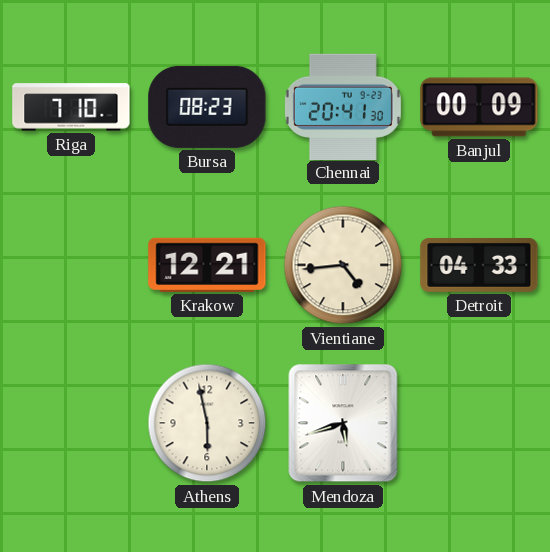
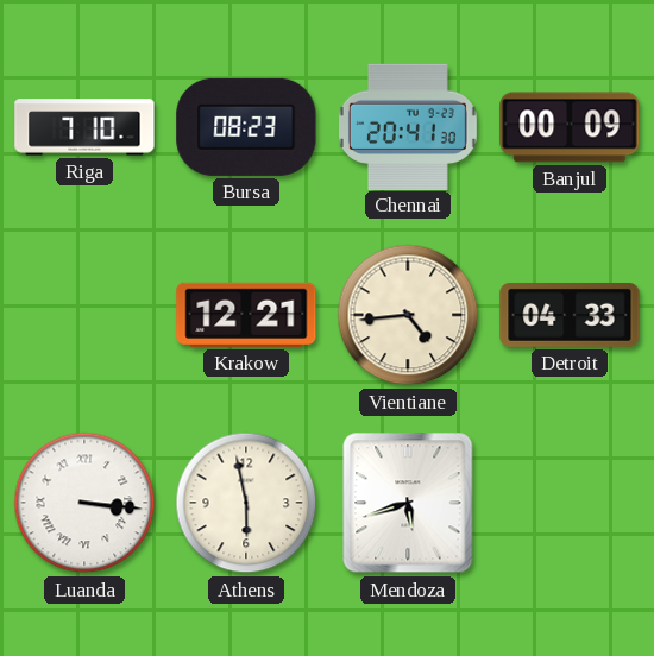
Luanda: none -> 3:16
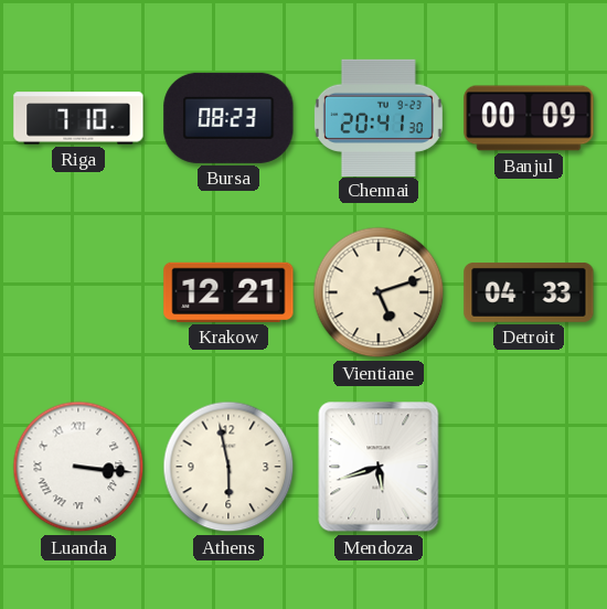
Vientiane: 4:44 -> 5:12
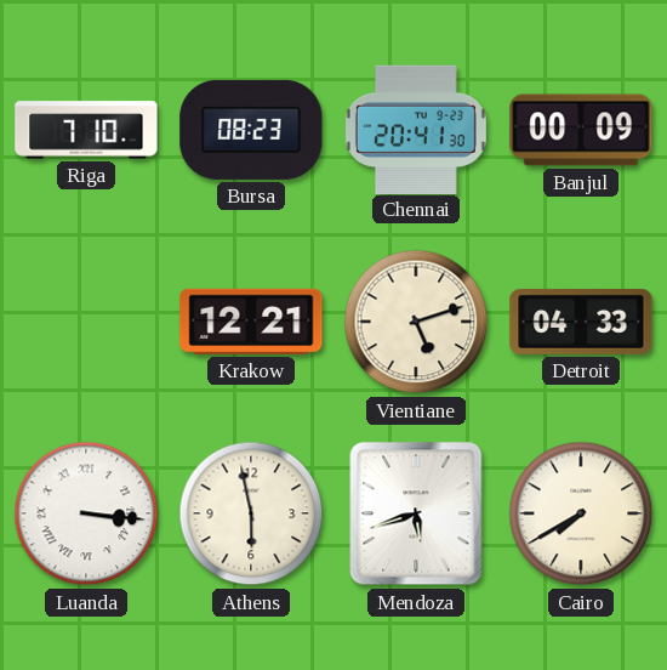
Cairo: none -> 7:40
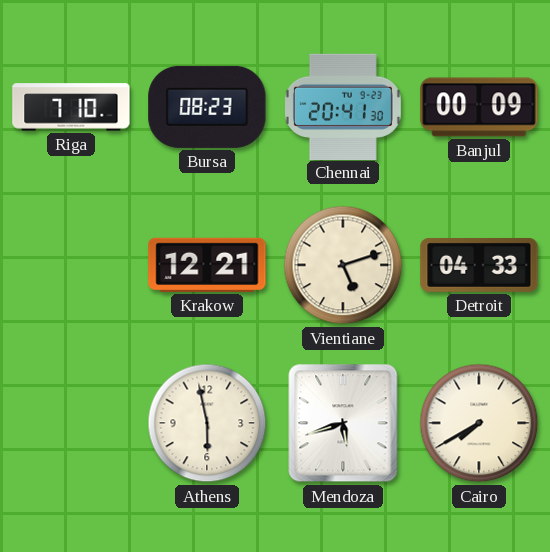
Luanda: 3:16 -> none
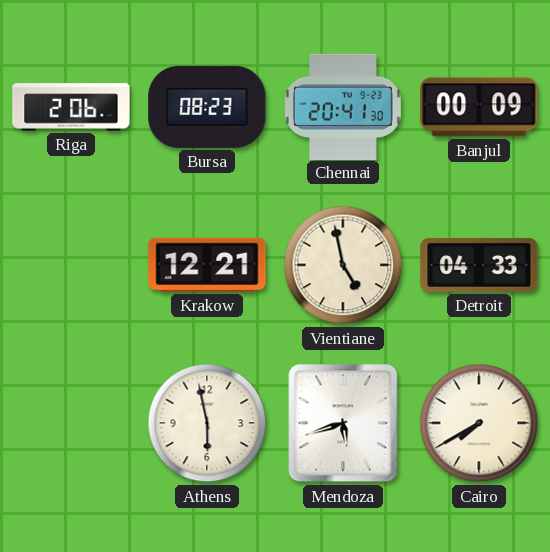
Riga: 7:10 -> 2:06
Vientiane: 5:12 -> 4:58
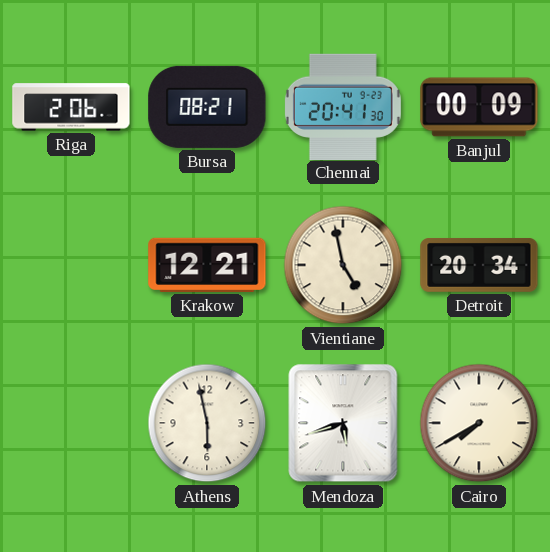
Bursa: 08:23 -> 08:21
Detroit: 04:33 -> 20:34
